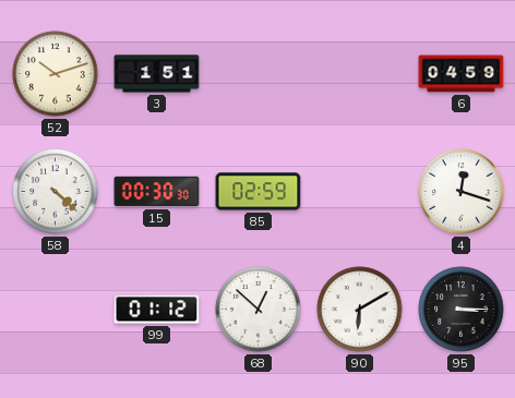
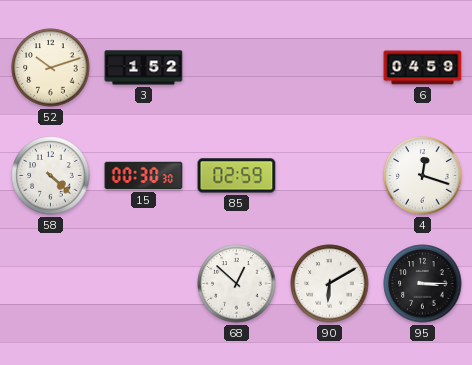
3: 1:51 -> 1:52
99: 01:12 -> none
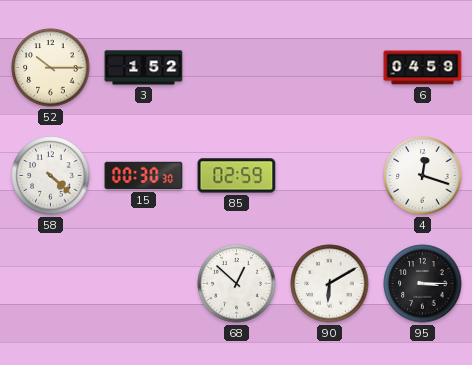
52: 10:12 -> 10:15
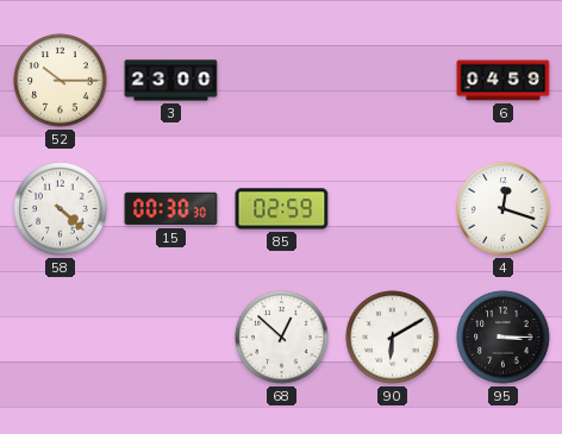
3: 1:52 -> 23:00
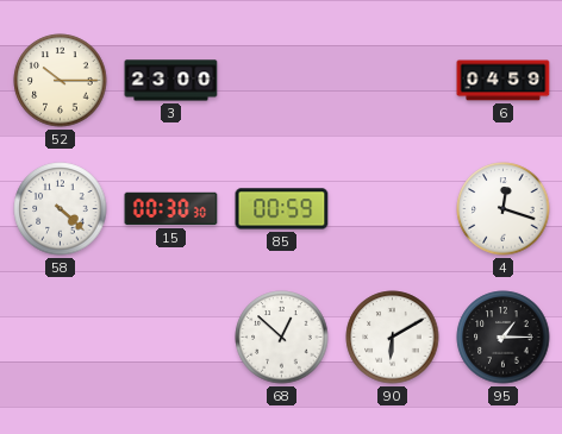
85: 02:59 -> 00:59
95: 3:15 -> 1:15
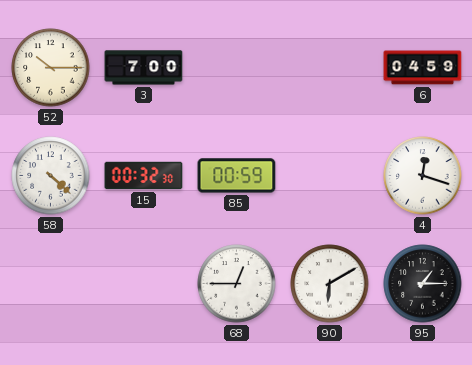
3: 23:00 -> 7:00
15: 00:30 -> 00:32
68: 12:52 -> 12:45
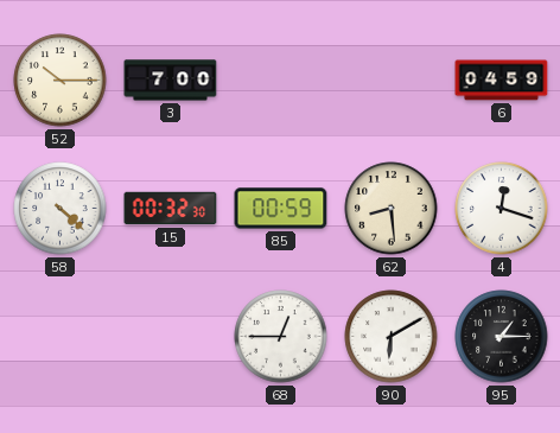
62: none -> 8:29
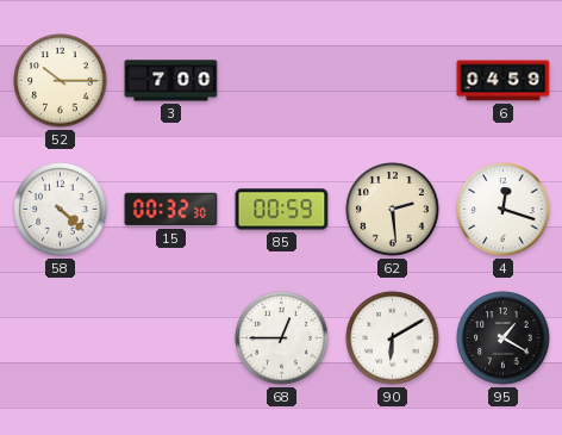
62: 8:29 -> 2:29
95: 1:15 -> 1:20
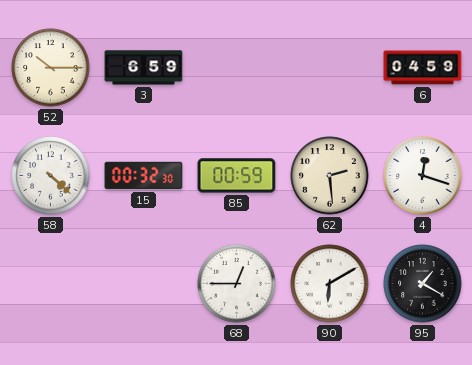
3: 7:00 -> 6:59
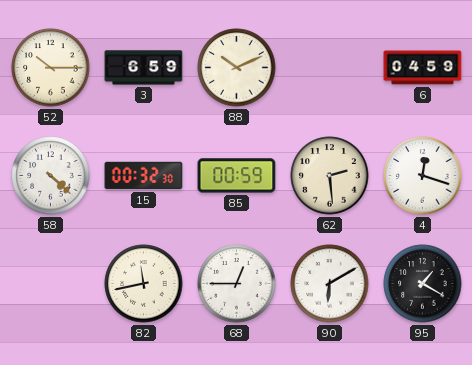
88: none -> 10:11
82: none -> 11:43
